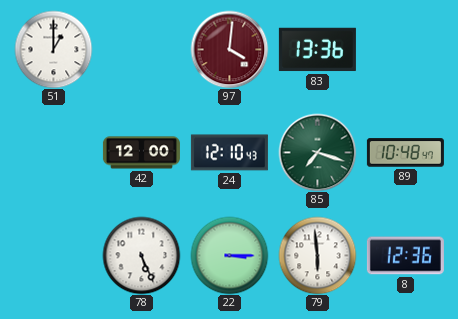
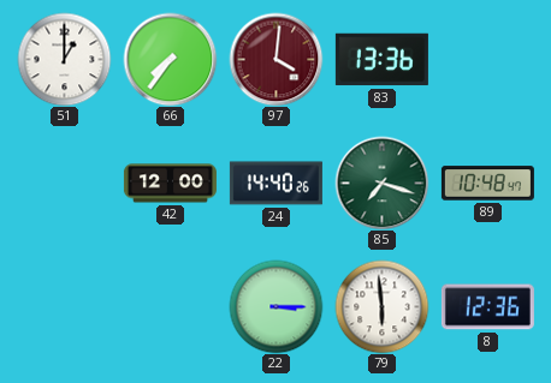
66: none -> 7:36
24: 12:10 -> 14:40
78: 5:26 -> none
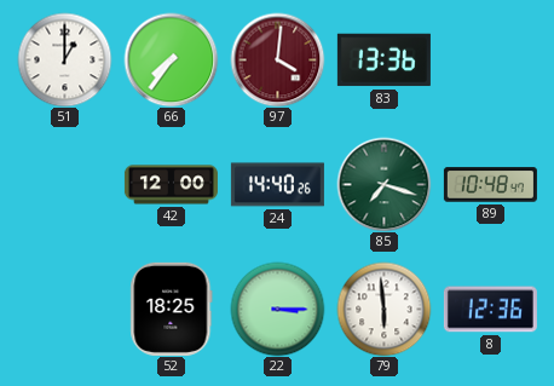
52: none -> 18:25
